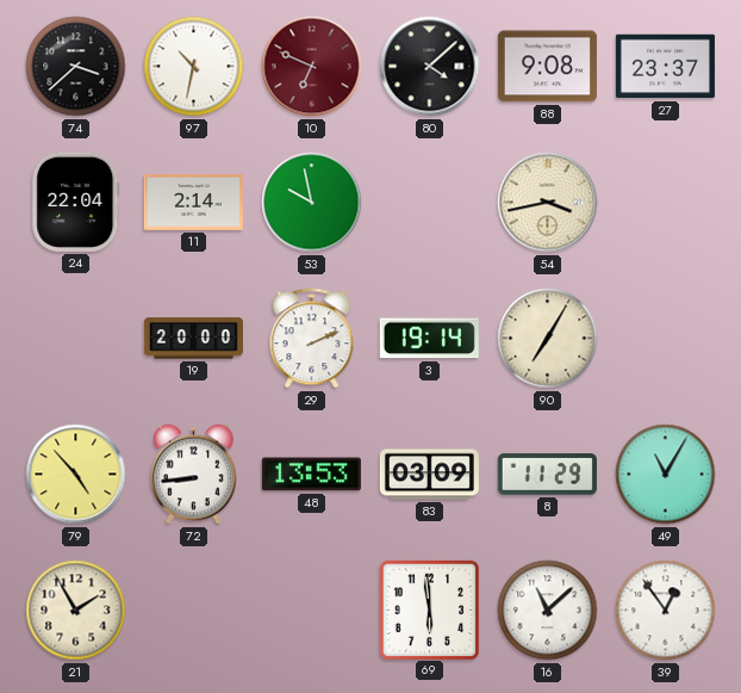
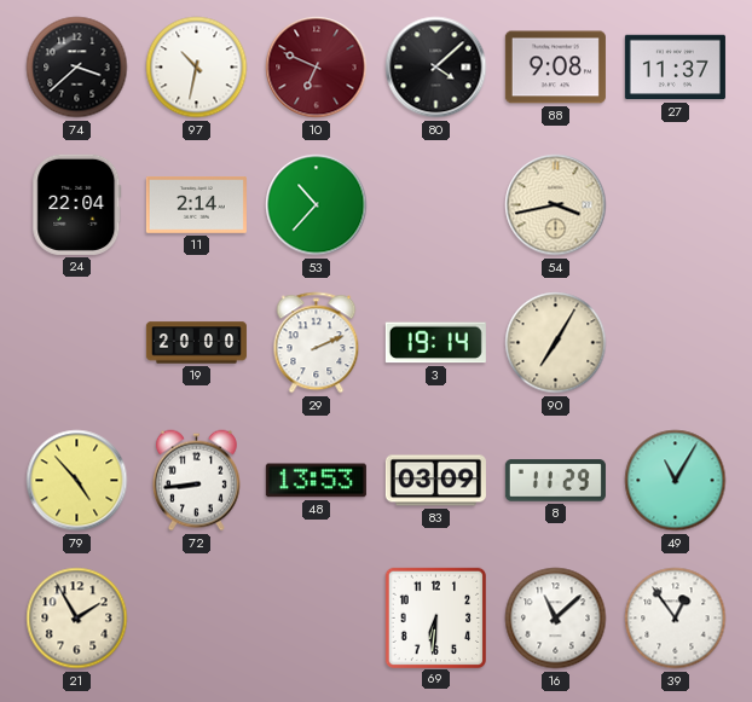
27: 23:37 -> 11:37
53: 9:58 -> 10:37
69: 5:59 -> 6:31
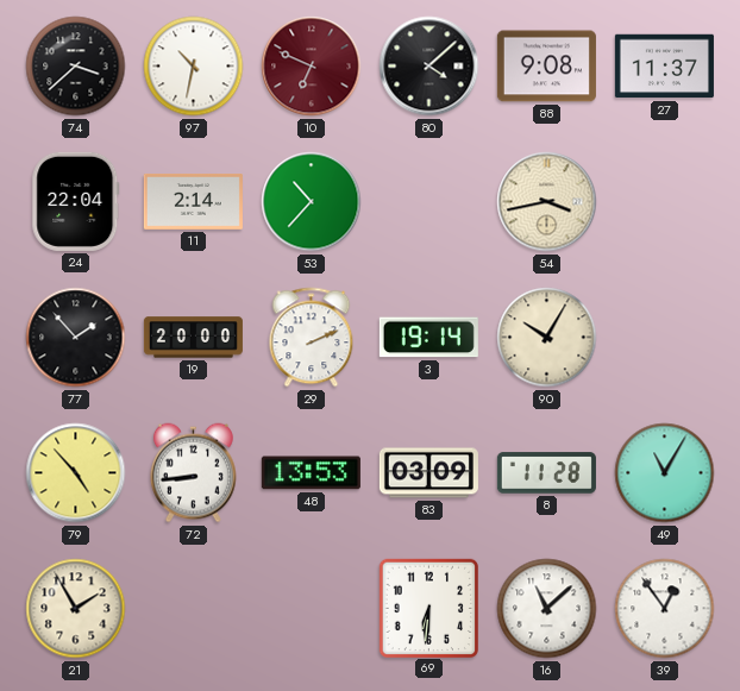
77: none -> 1:53
90: 7:05 -> 10:05
8: 11:29 -> 11:28
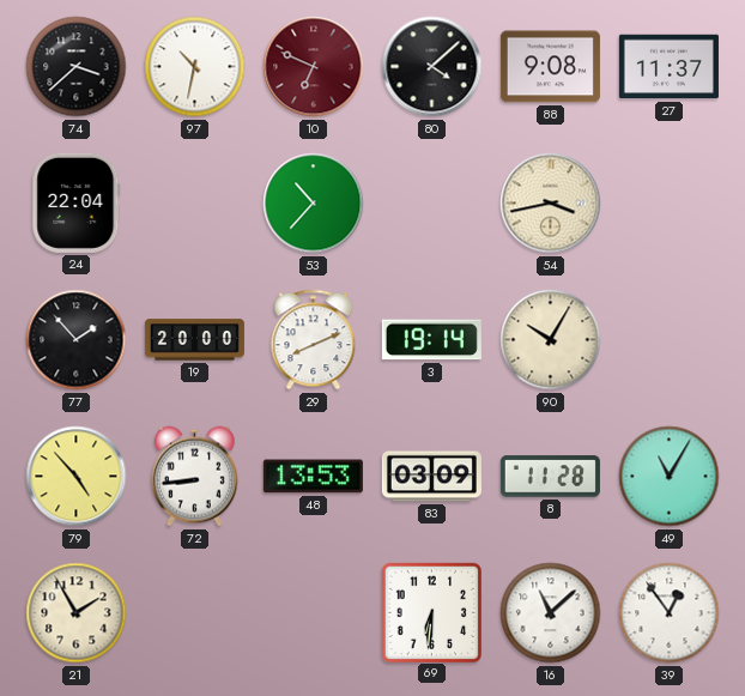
11: 2:14 -> none
29: 2:11 -> 8:11
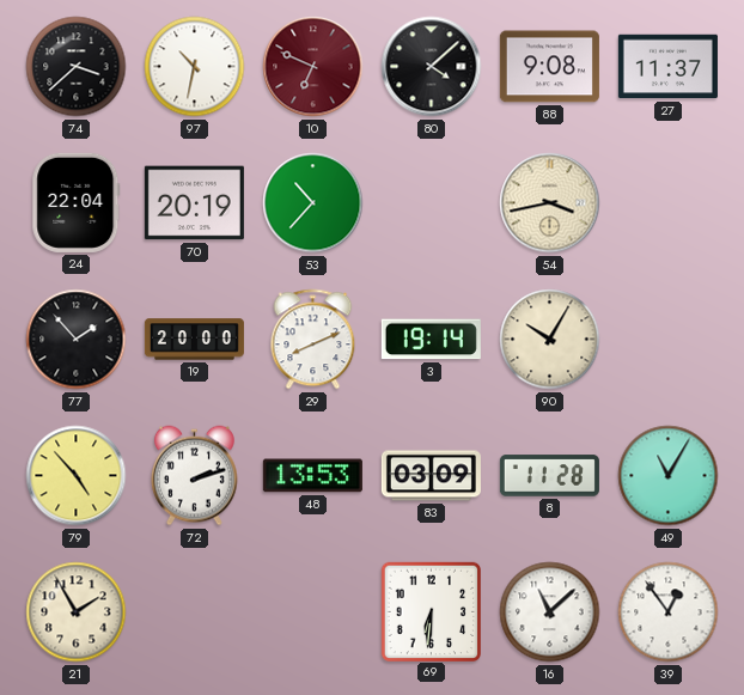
70: none -> 20:19
72: 8:44 -> 2:12
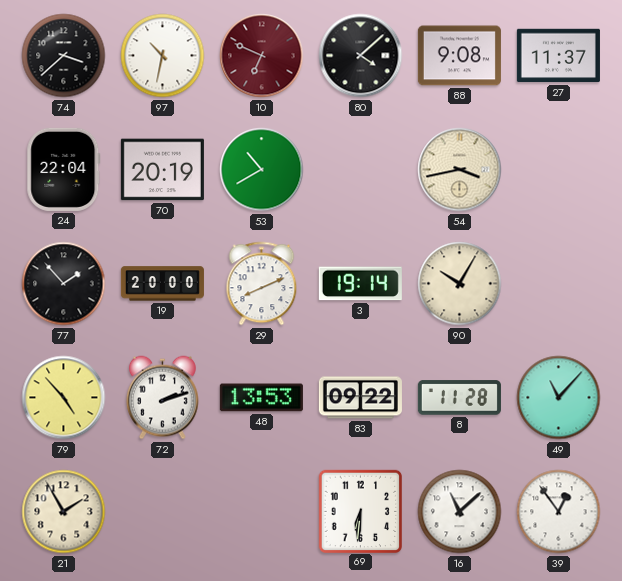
53: 10:37 -> 10:40
83: 03:09 -> 09:22
49: 11:05 -> 11:07
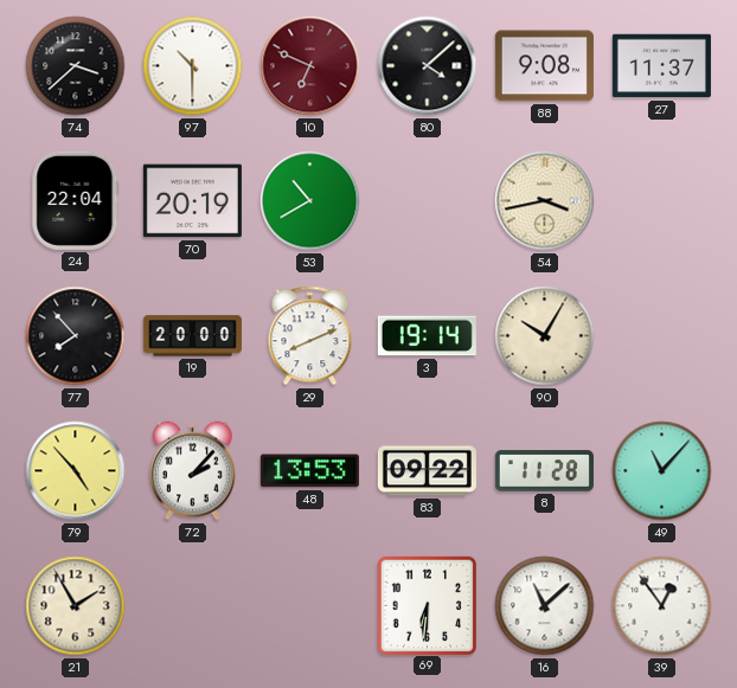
97: 10:32 -> 10:30
77: 1:53 -> 7:53
72: 2:12 -> 2:07
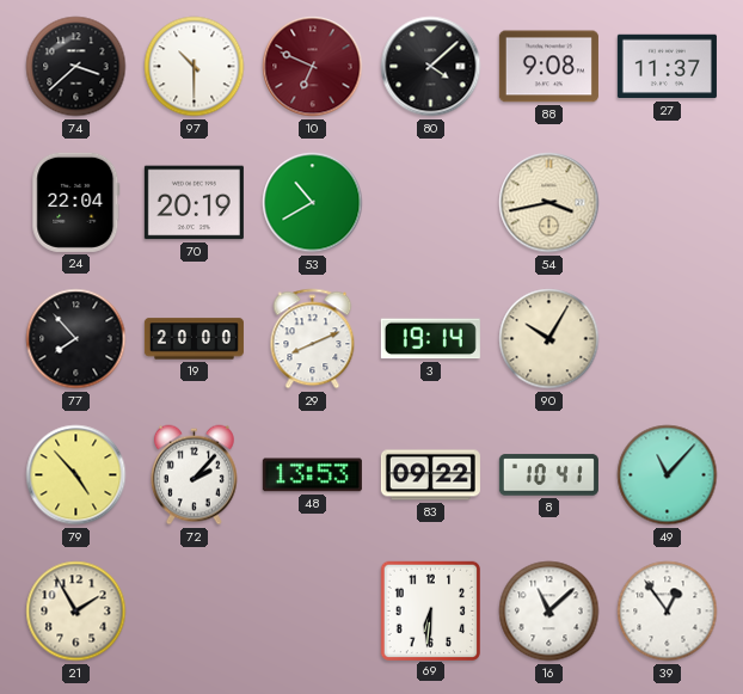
8: 11:28 -> 10:41
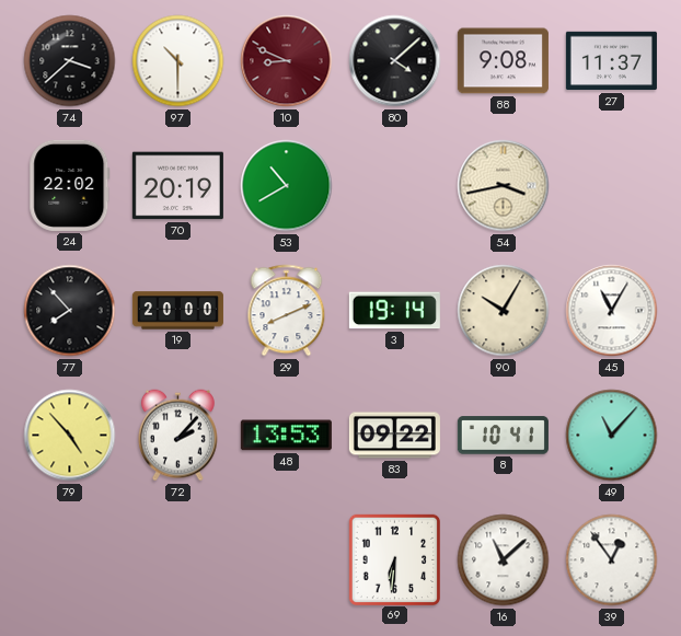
10: 6:49 -> 8:49
24: 22:04 -> 22:02
45: none -> 11:05
21: 1:55 -> none
